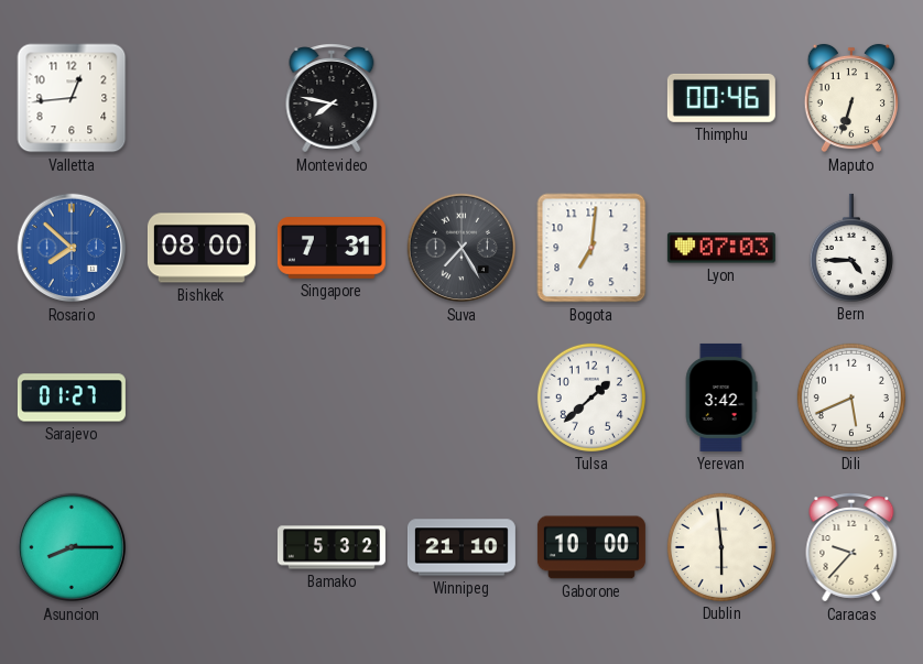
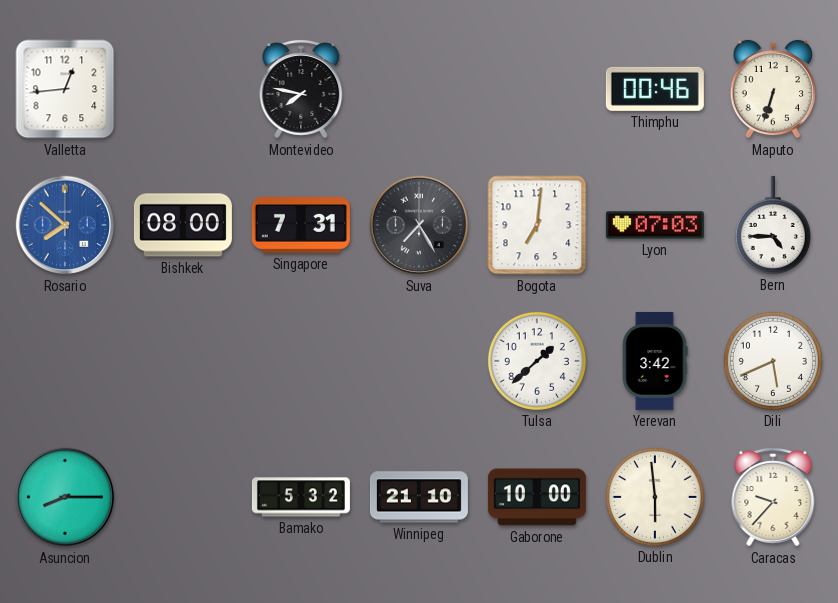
Sarajevo: 01:27 -> none
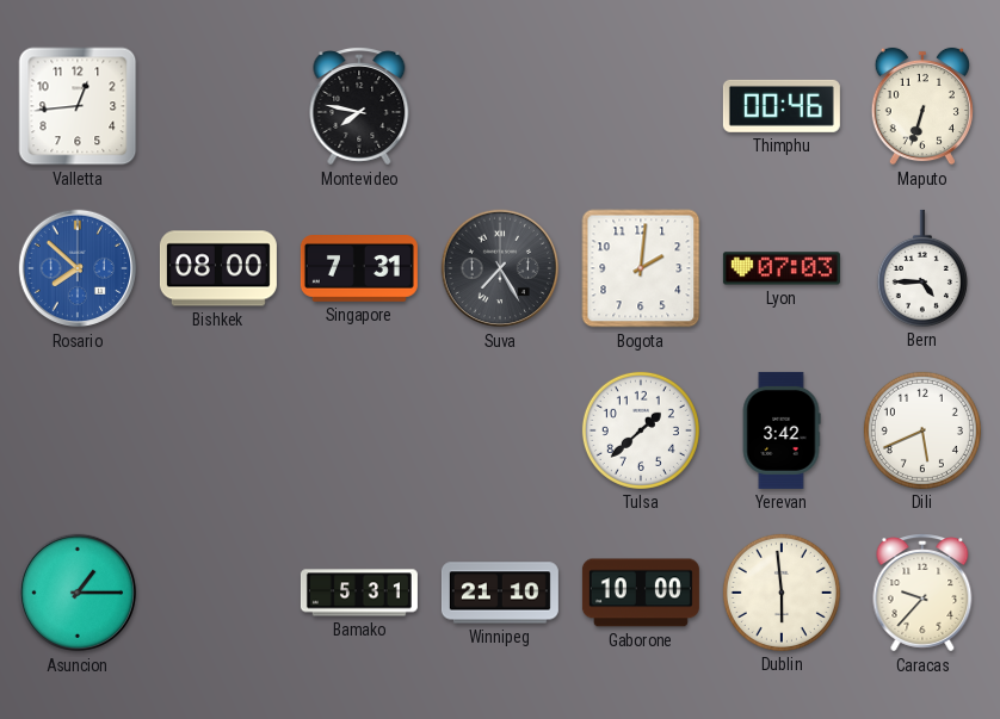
Bogota: 7:01 -> 2:01
Asuncion: 8:15 -> 1:15
Bamako: 5:32 -> 5:31
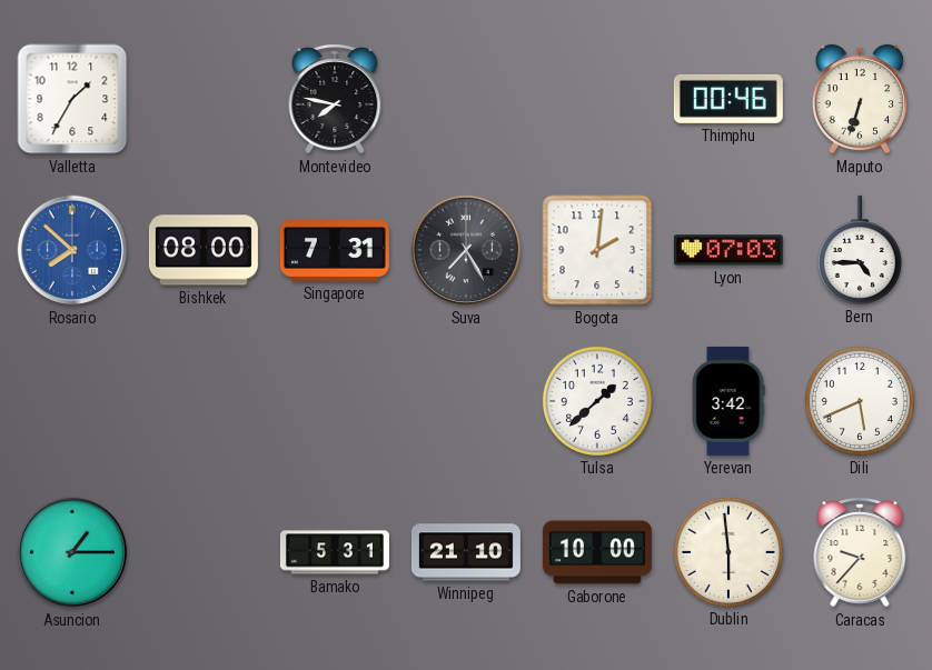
Valletta: 12:44 -> 1:35
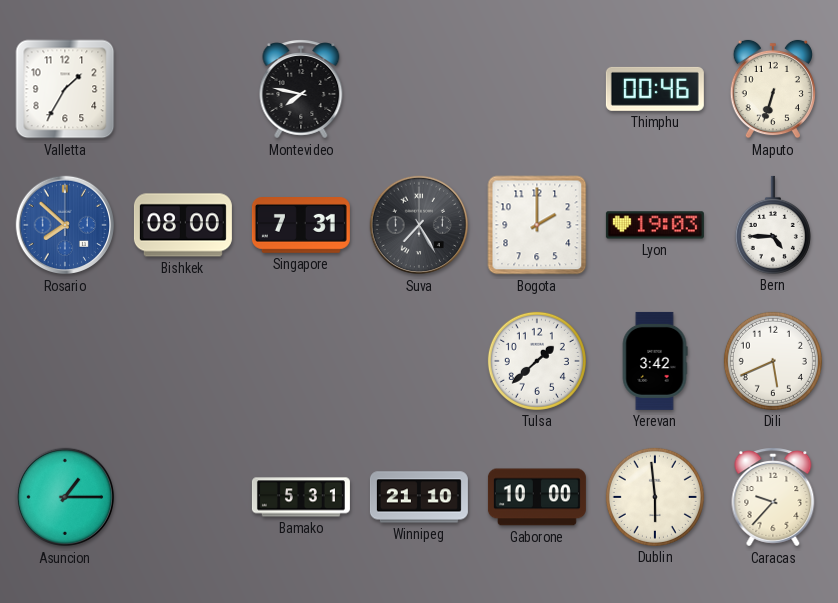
Bogota: 2:01 -> 2:00
Lyon: 07:03 -> 19:03
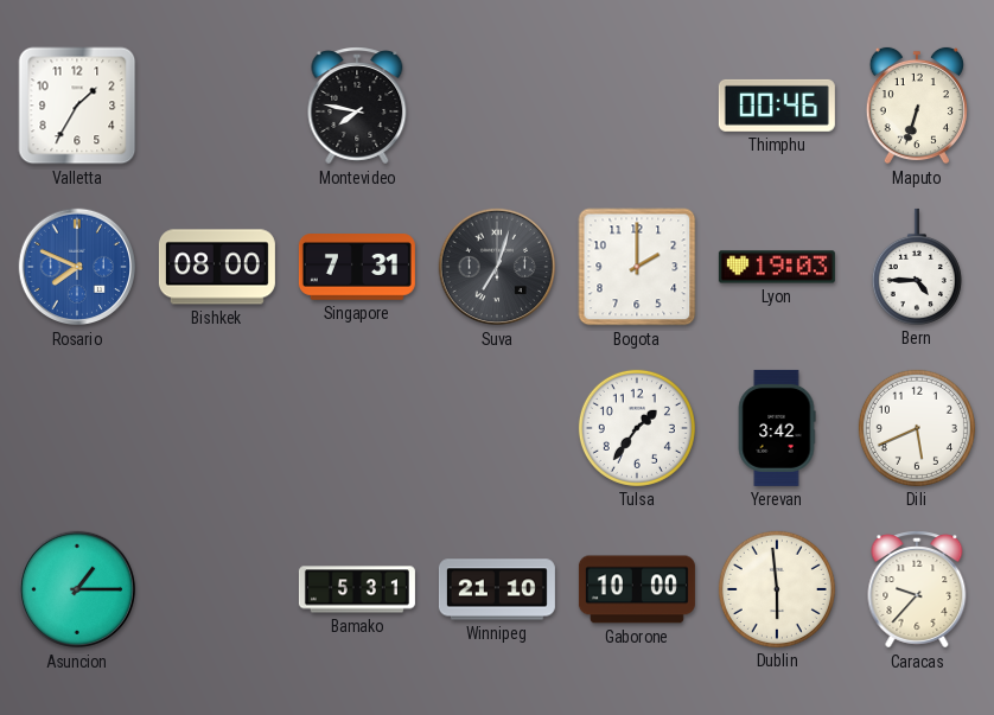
Rosario: 7:52 -> 7:49
Suva: 7:25 -> 7:03
Tulsa: 1:38 -> 1:36
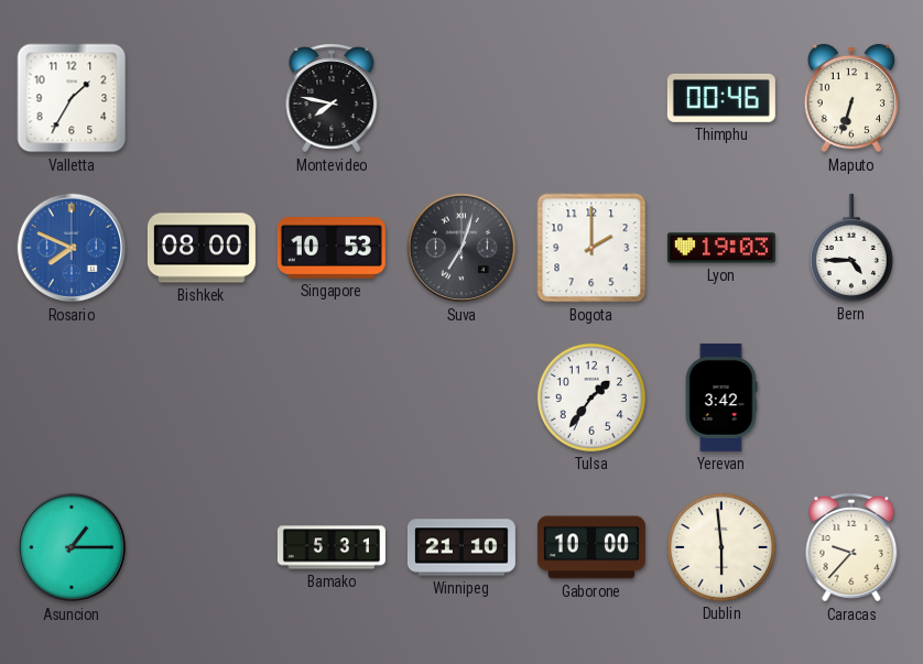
Singapore: 7:31 -> 10:53
Dili: 5:41 -> none
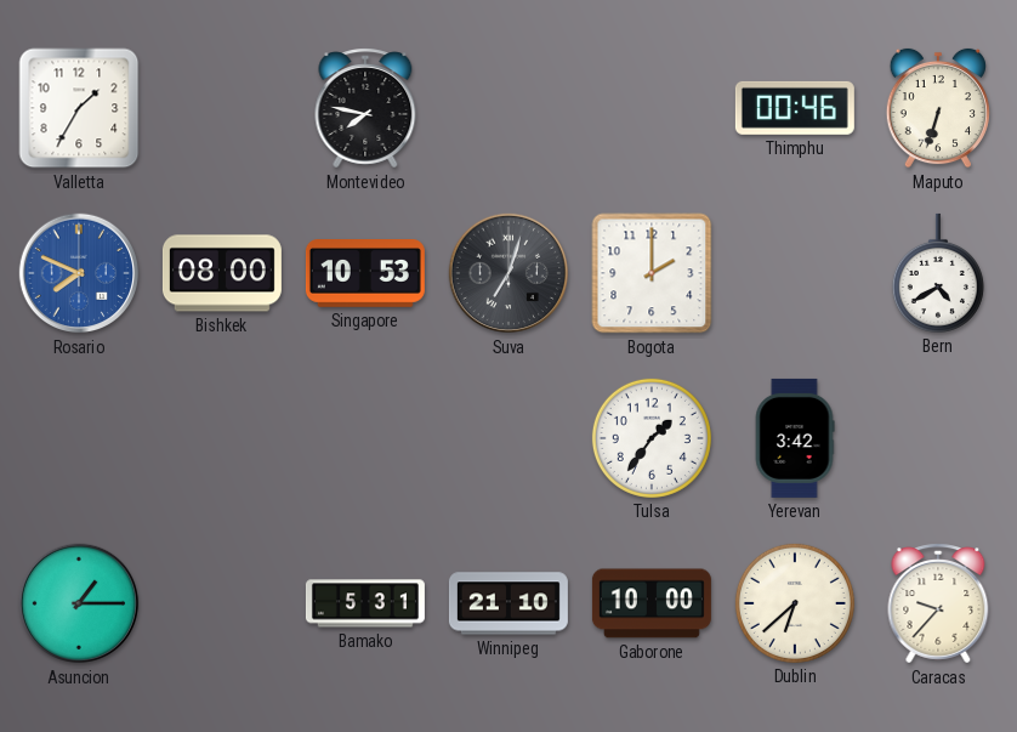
Lyon: 19:03 -> none
Bern: 4:45 -> 4:40
Dublin: 5:59 -> 6:38
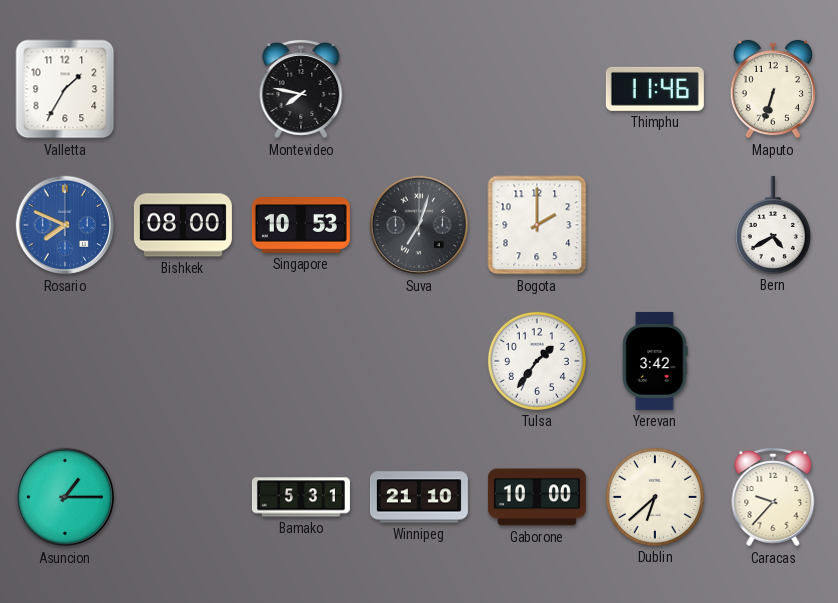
Thimphu: 00:46 -> 11:46
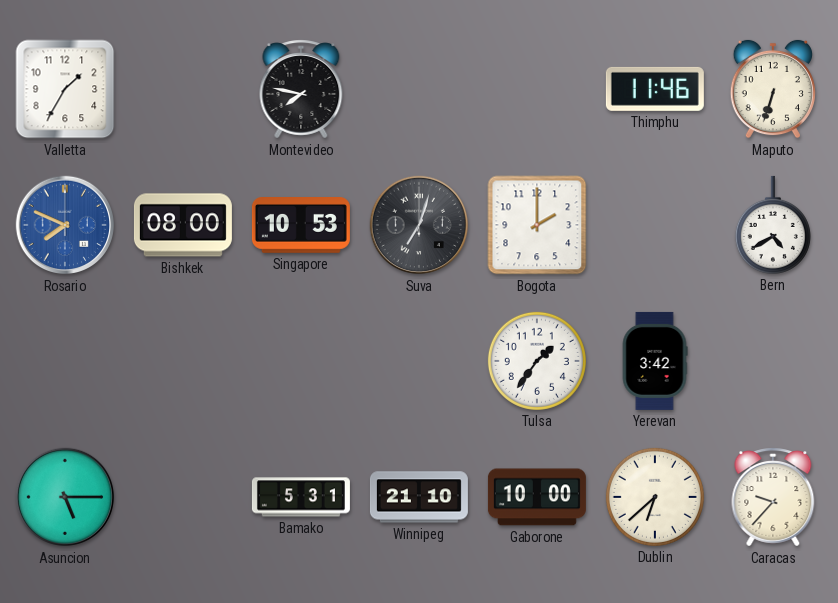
Asuncion: 1:15 -> 5:15
